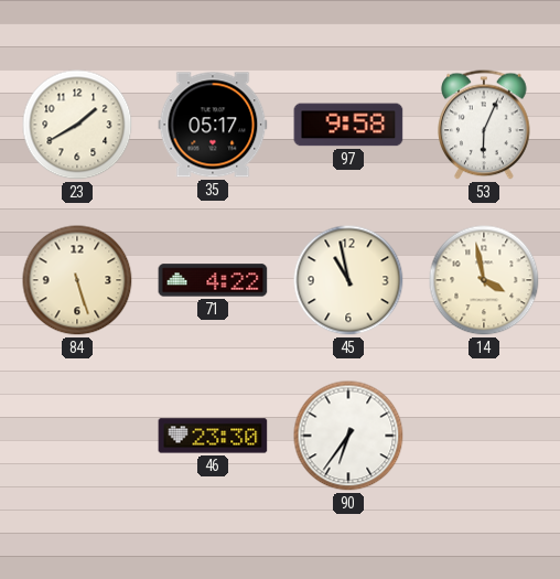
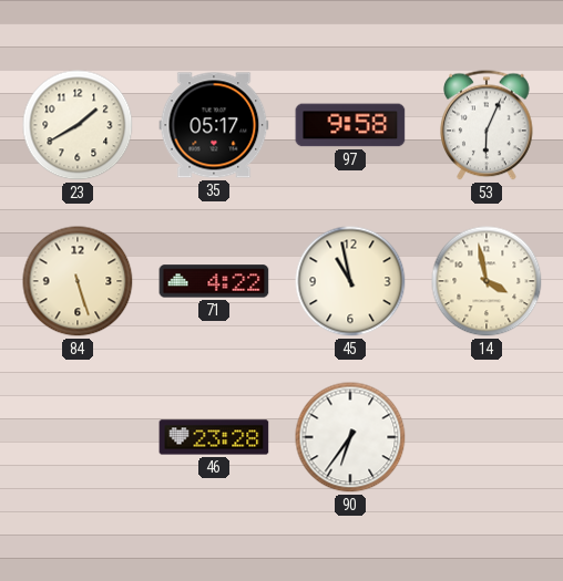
46: 23:30 -> 23:28
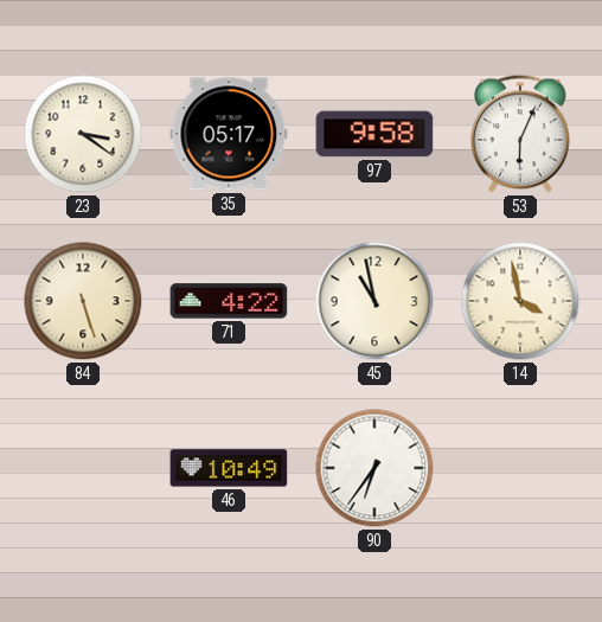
23: 1:40 -> 3:21
46: 23:28 -> 10:49
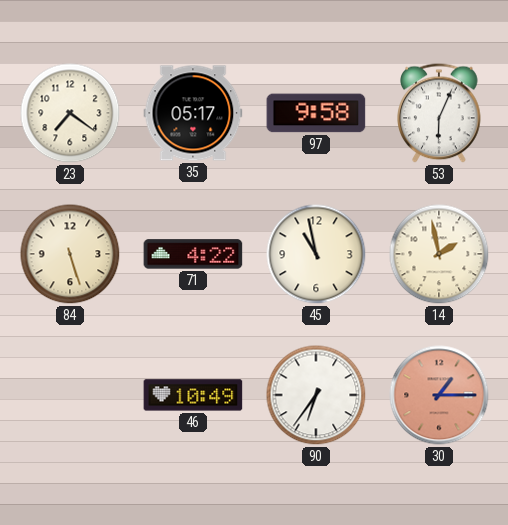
23: 3:21 -> 7:21
14: 3:58 -> 1:58
30: none -> 1:15
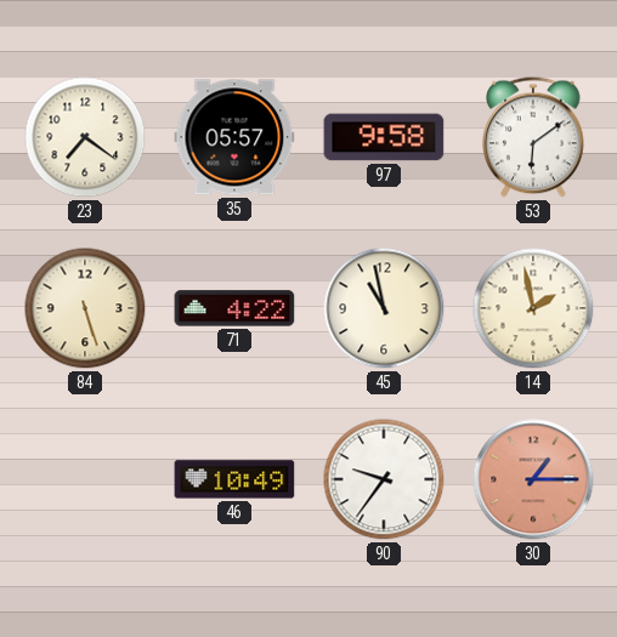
35: 05:17 -> 05:57
53: 6:04 -> 6:09
90: 6:36 -> 9:36
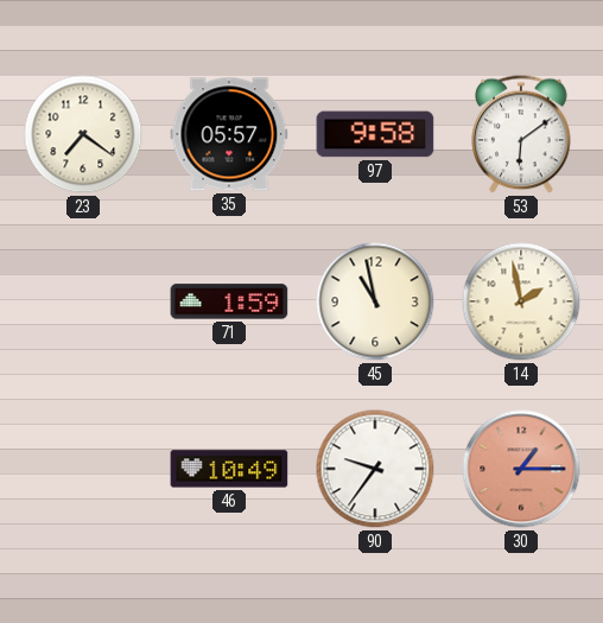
84: 5:27 -> none
71: 4:22 -> 1:59
